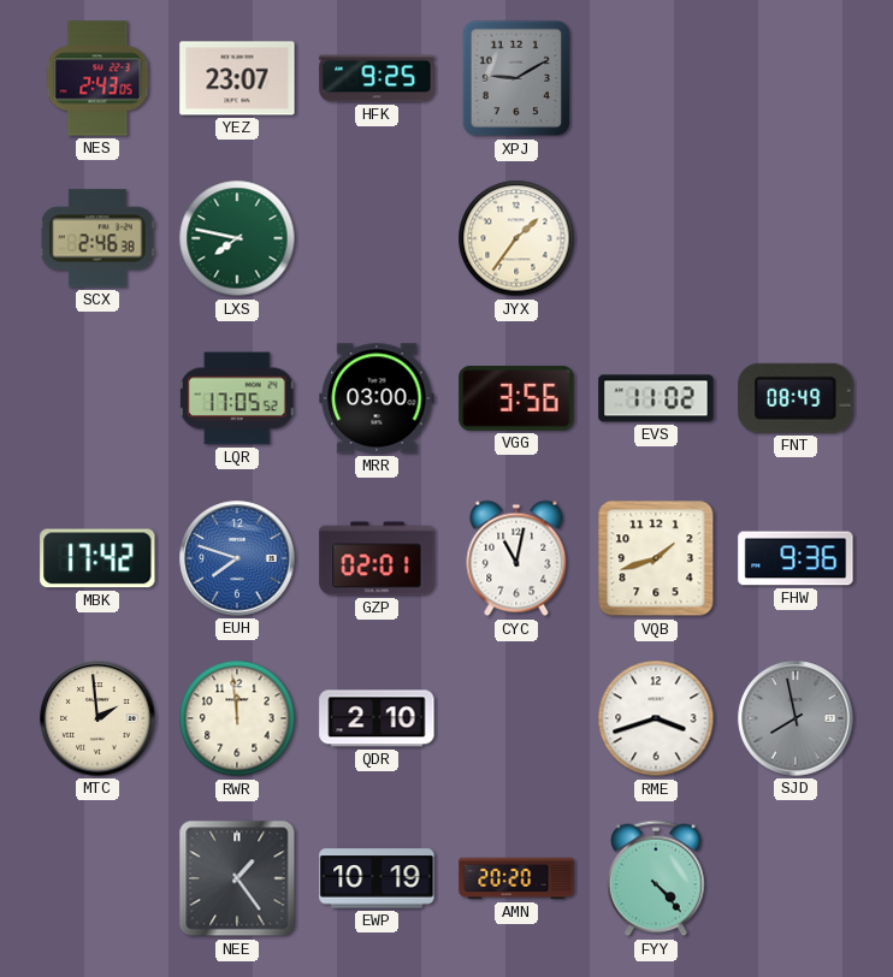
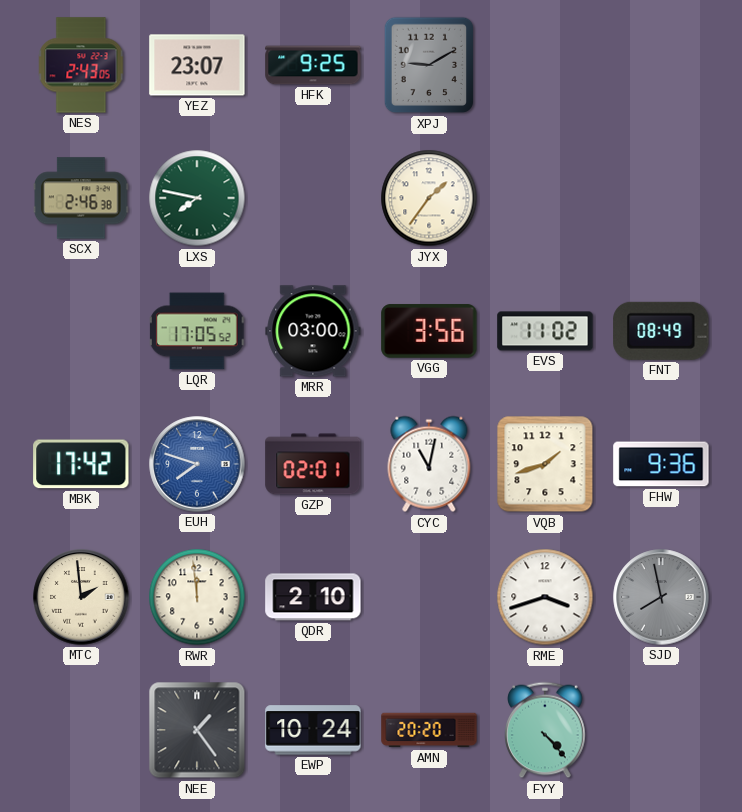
EWP: 10:19 -> 10:24
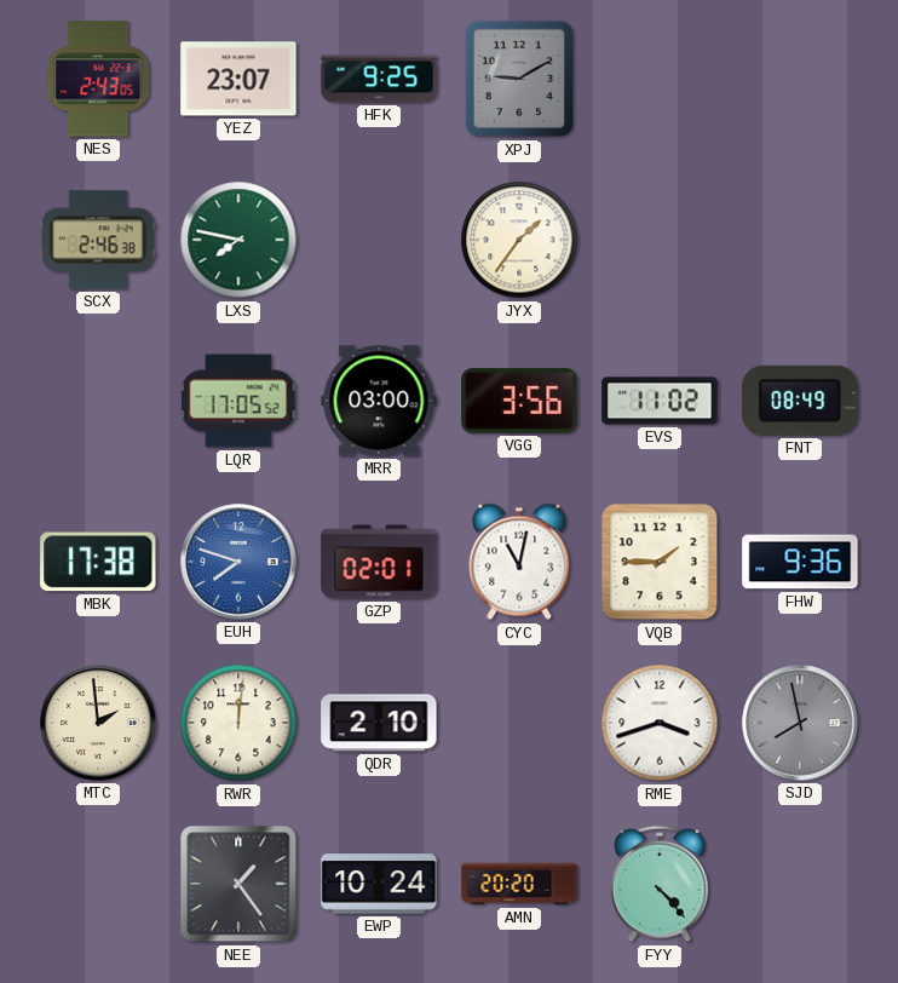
MBK: 17:42 -> 17:38
VQB: 1:42 -> 1:45
RWR: 11:59 -> 12:01
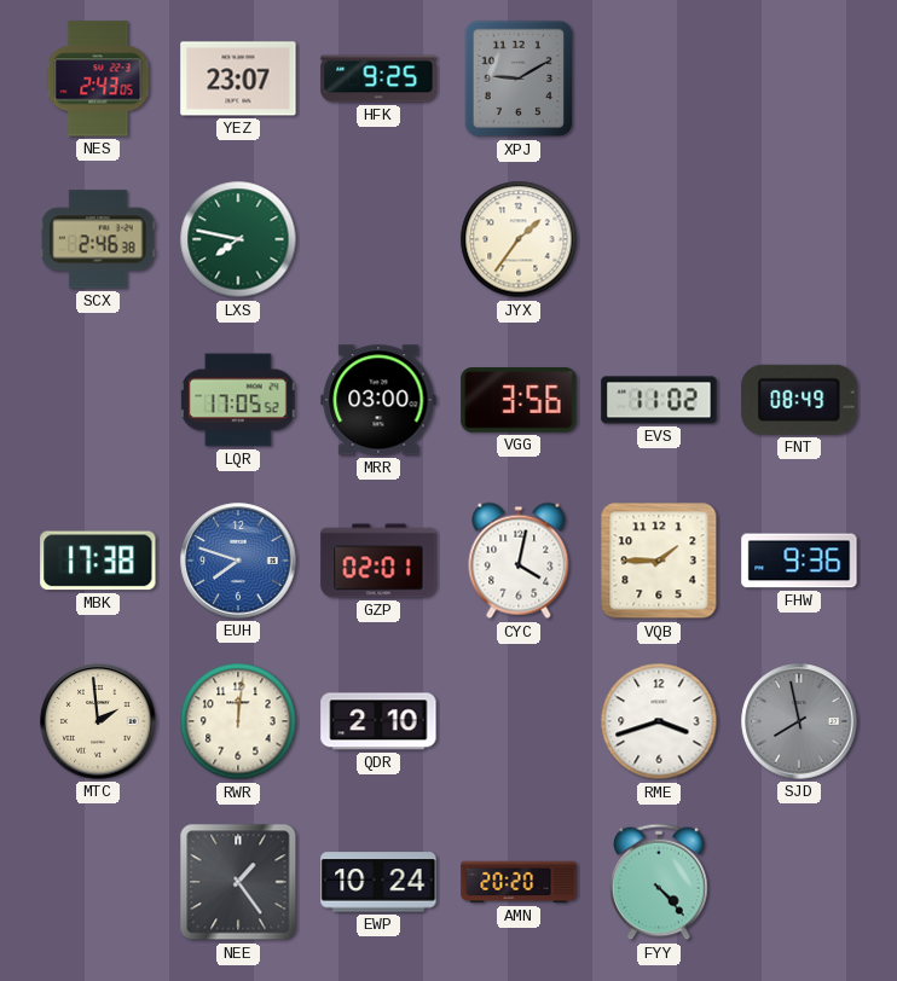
CYC: 11:02 -> 4:02
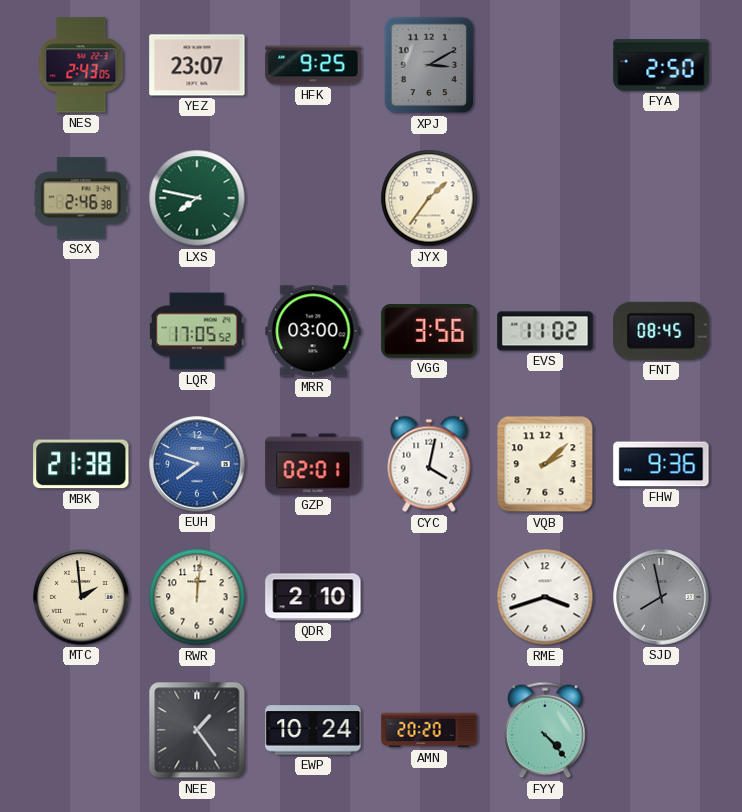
XPJ: 9:10 -> 3:10
FYA: none -> 2:50
FNT: 08:49 -> 08:45
MBK: 17:38 -> 21:38
VQB: 1:45 -> 2:08
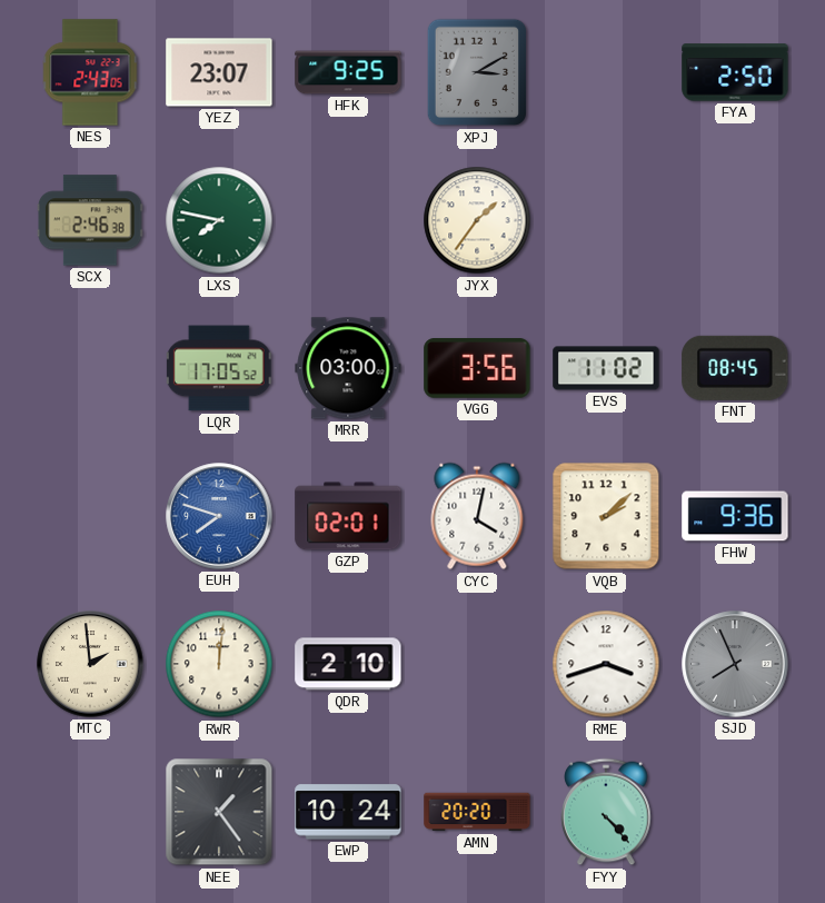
MBK: 21:38 -> none
SJD: 7:58 -> 7:56
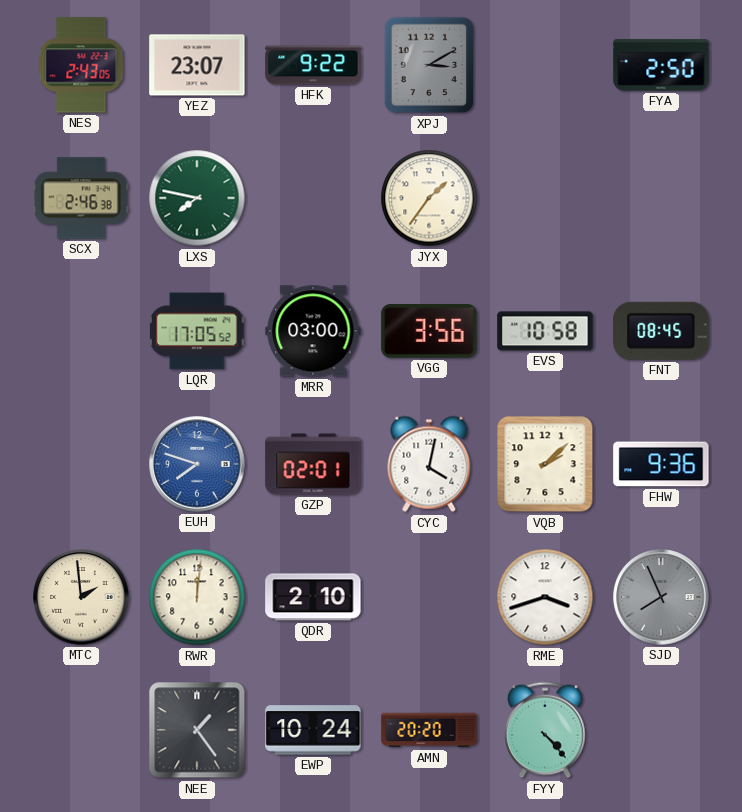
HFK: 9:25 -> 9:22
EVS: 11:02 -> 10:58
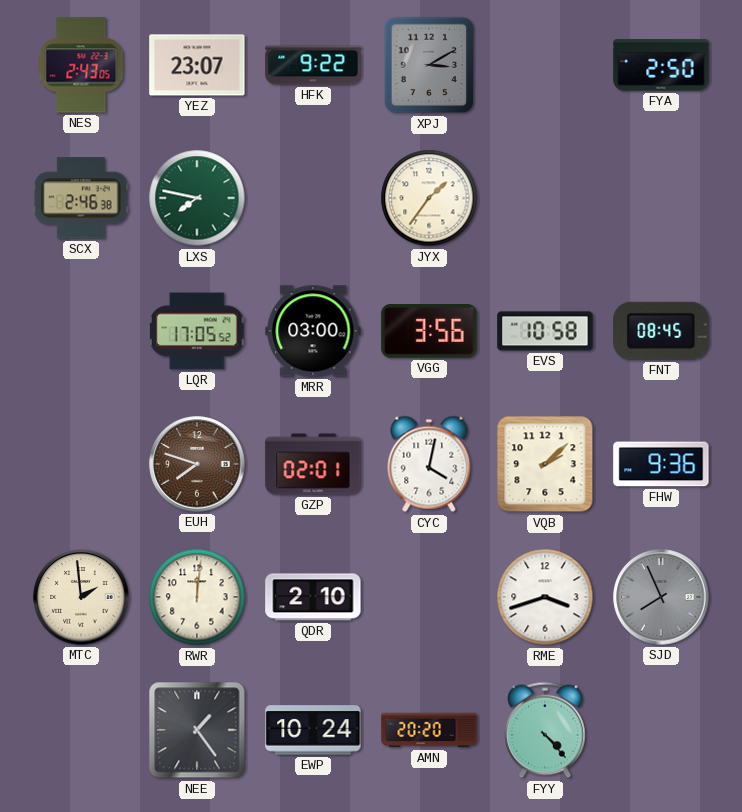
EUH dial: blue -> brown
